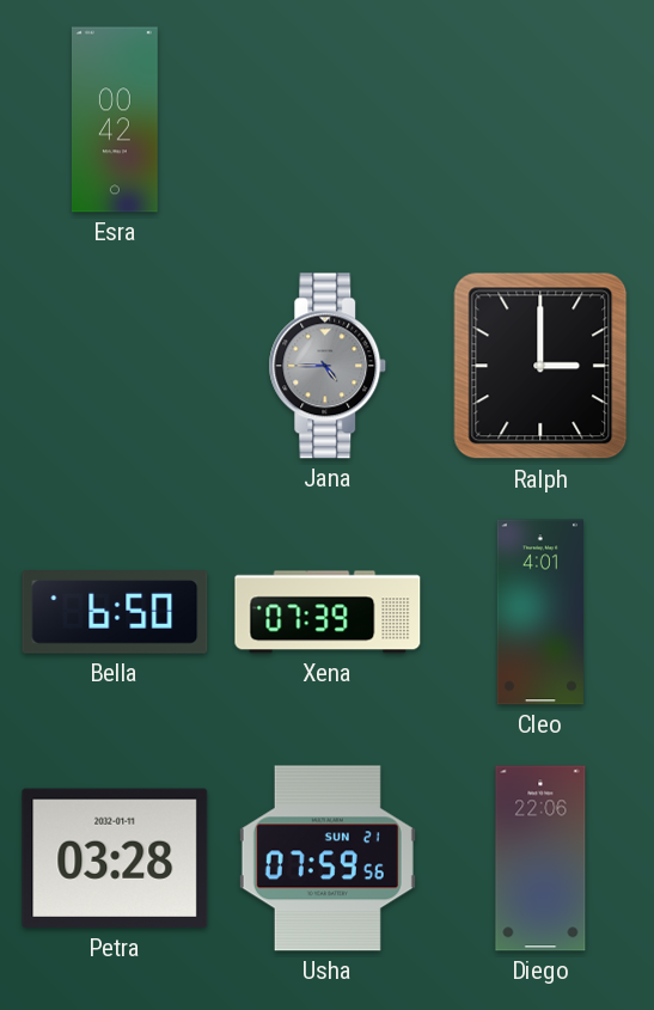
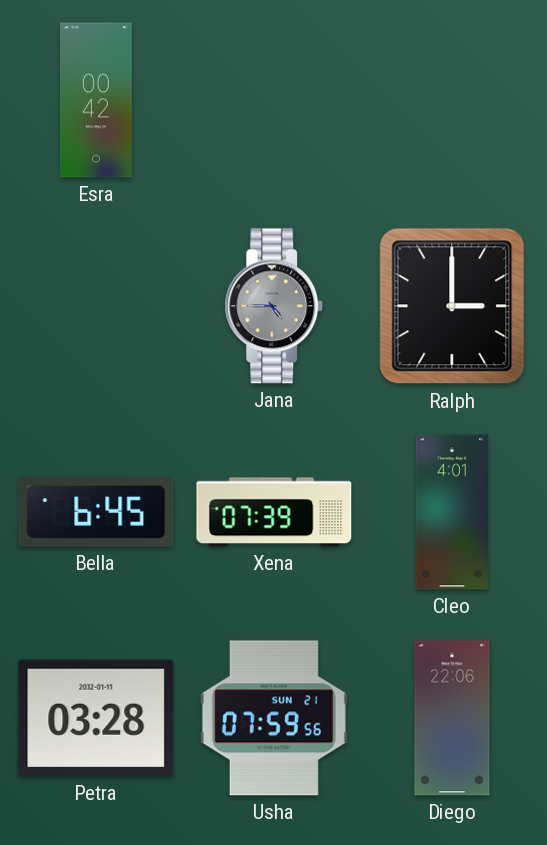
Bella: 6:50 -> 6:45
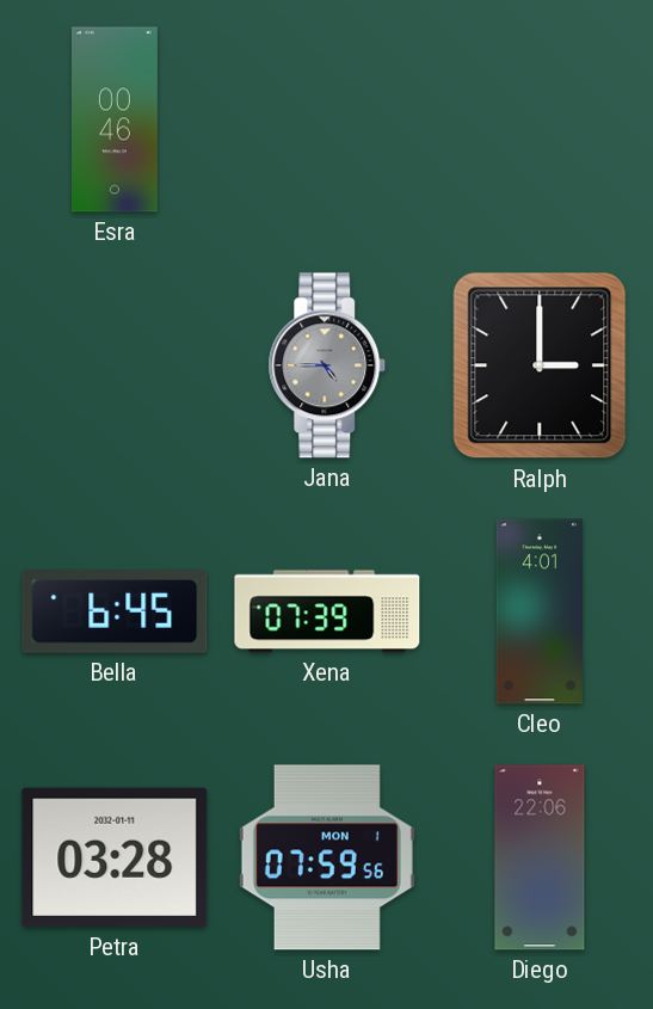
Esra: 00:42 -> 00:46
Usha date: SUN 21 -> MON 1
